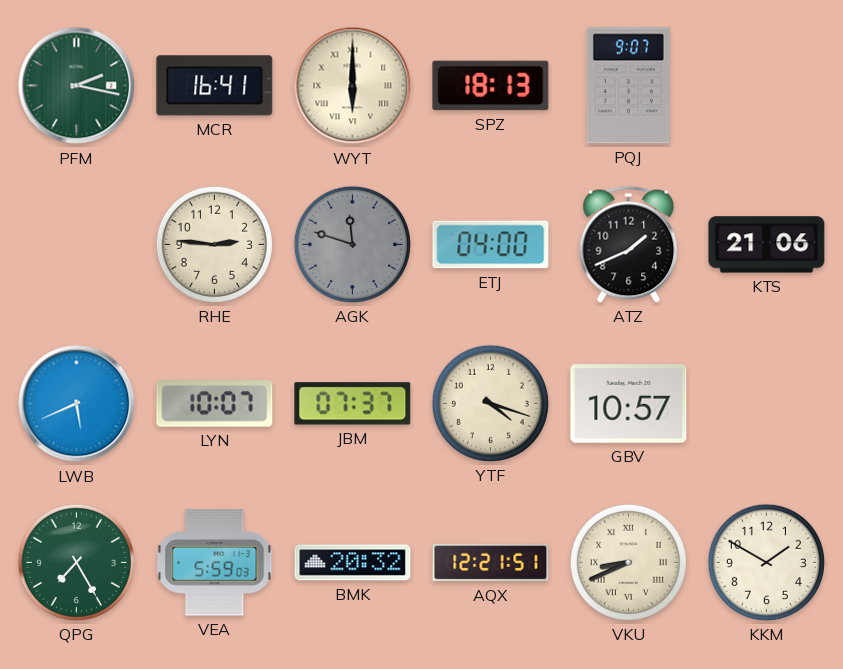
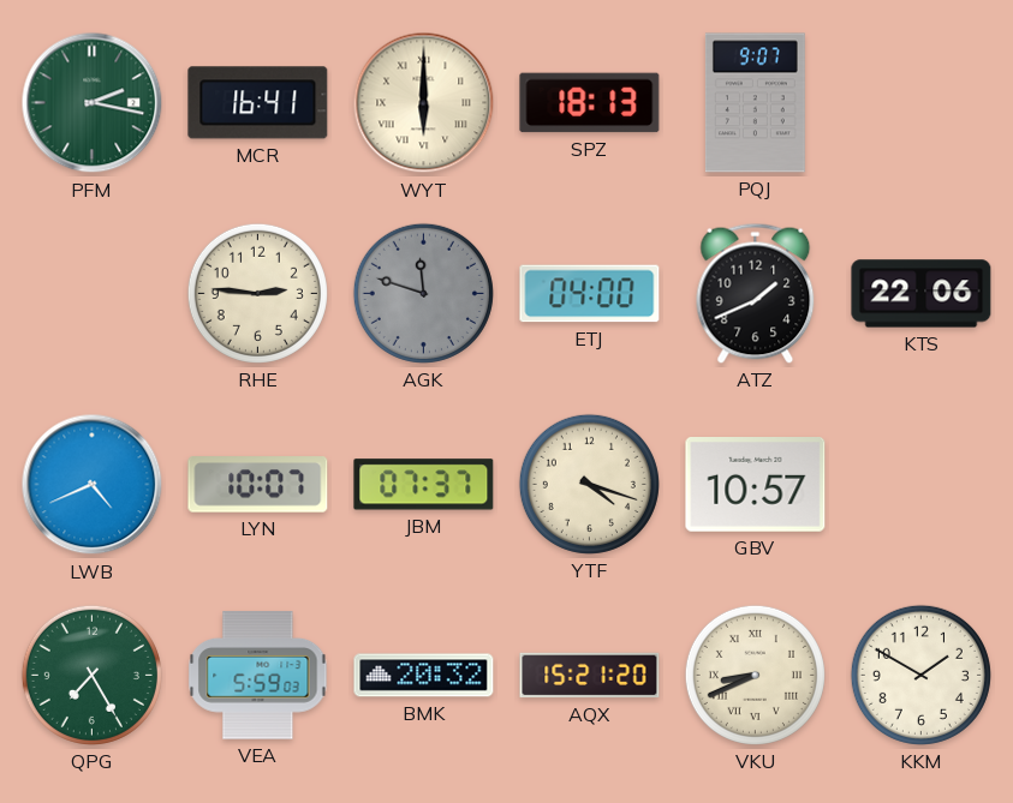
KTS: 21:06 -> 22:06
LWB: 5:41 -> 4:41
AQX: 12:21 -> 15:21
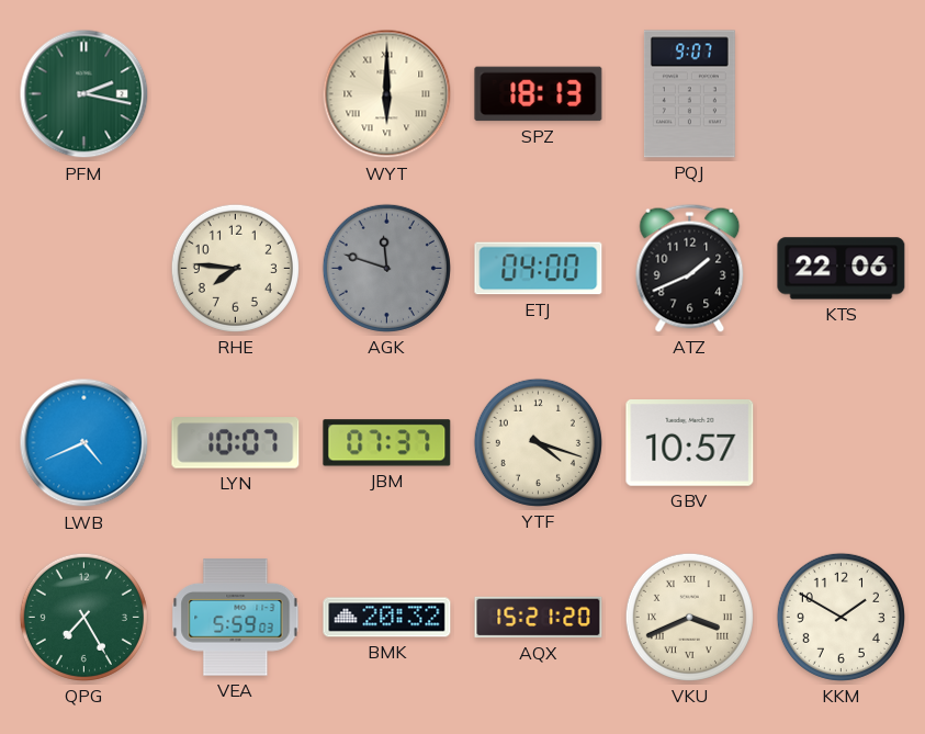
MCR: 16:41 -> none
RHE: 2:46 -> 7:46
VKU: 8:41 -> 3:41
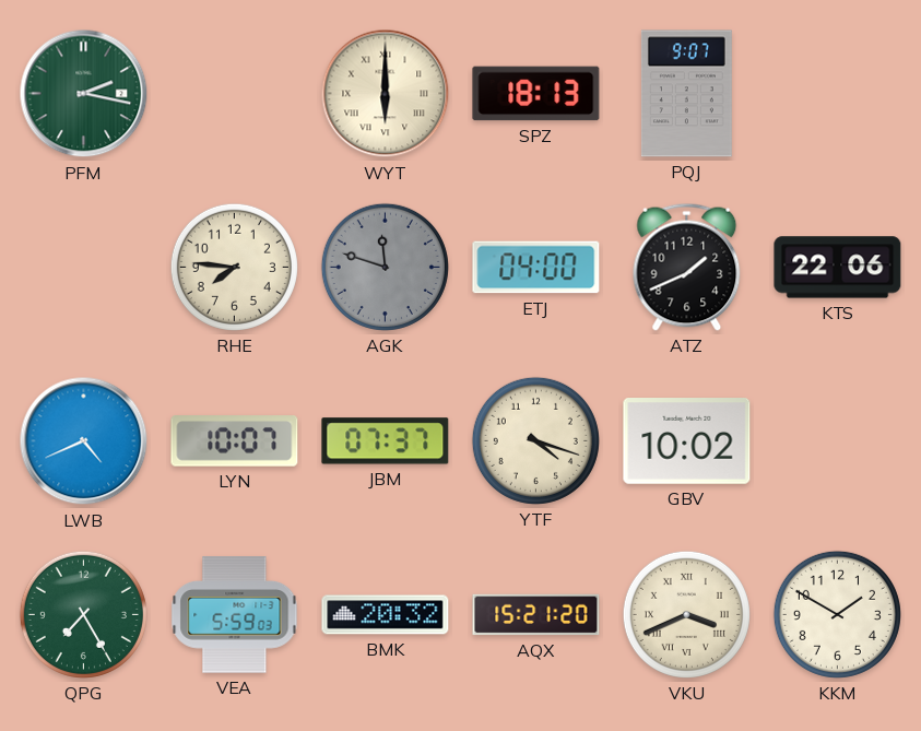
GBV: 10:57 -> 10:02
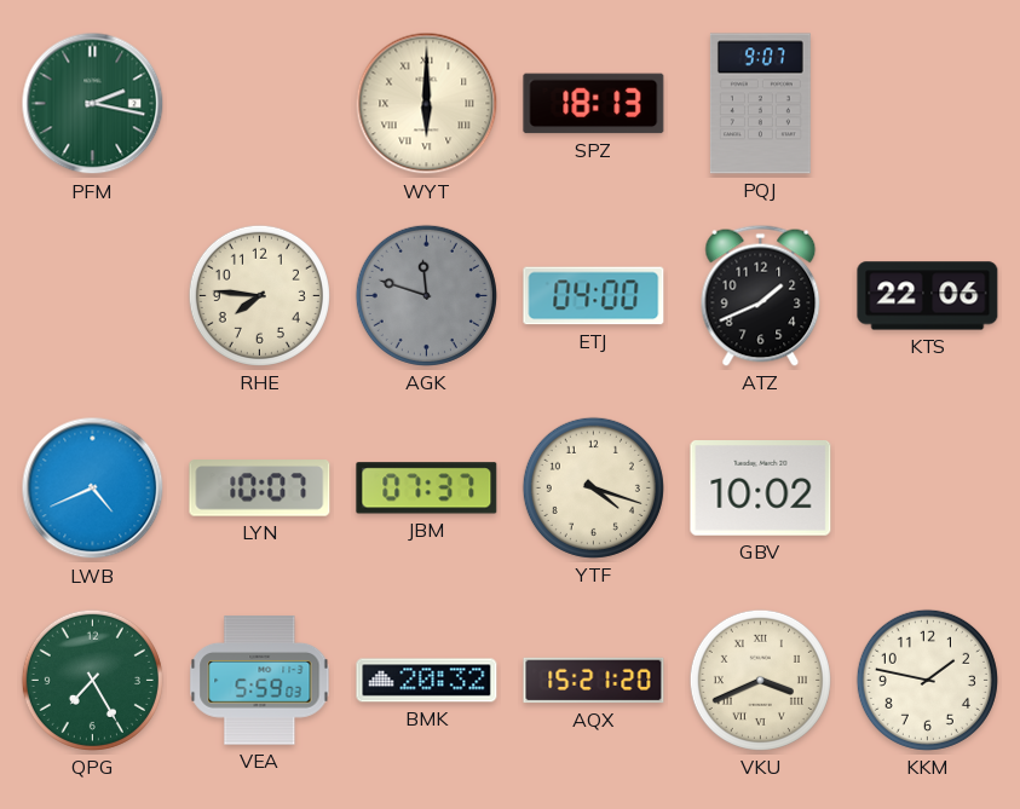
KKM: 1:50 -> 1:47
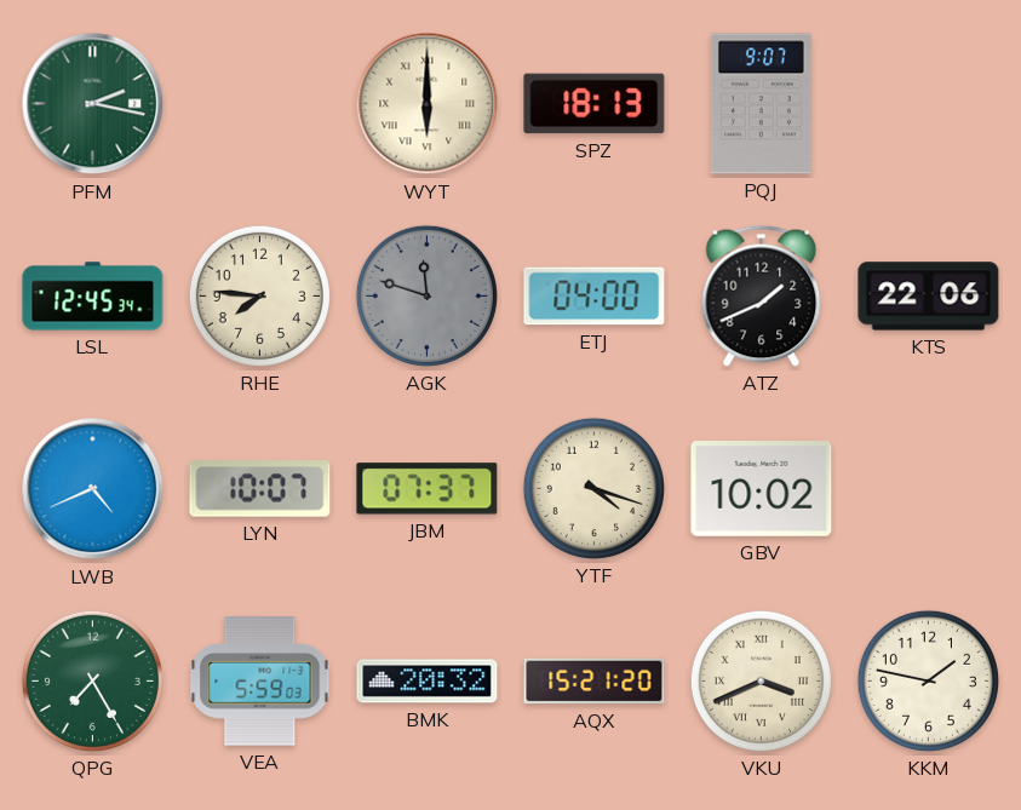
LSL: none -> 12:45
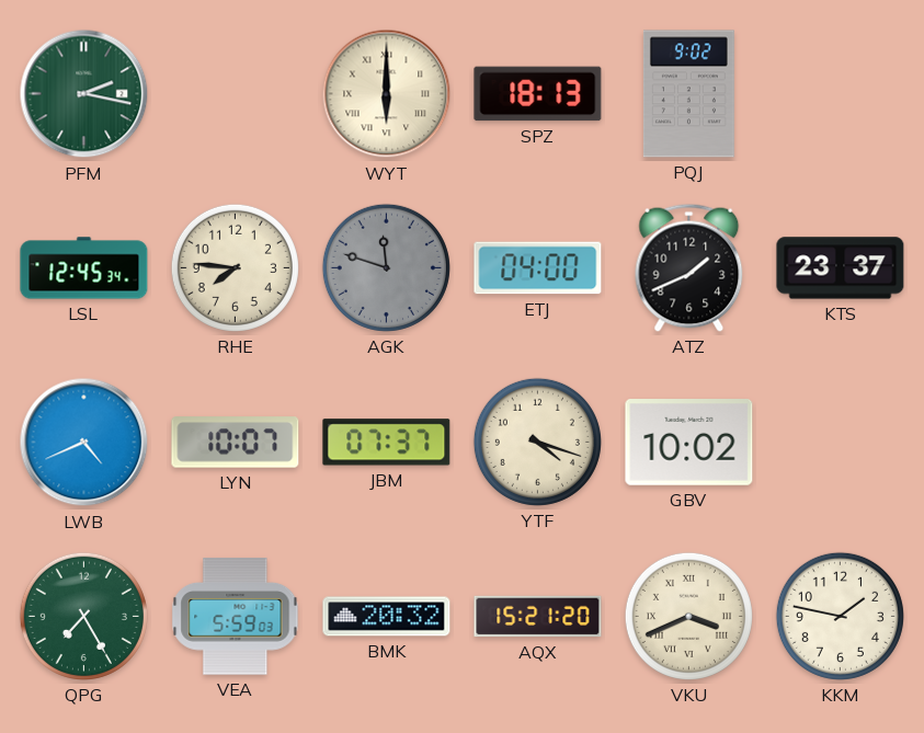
PQJ: 9:07 -> 9:02
KTS: 22:06 -> 23:37
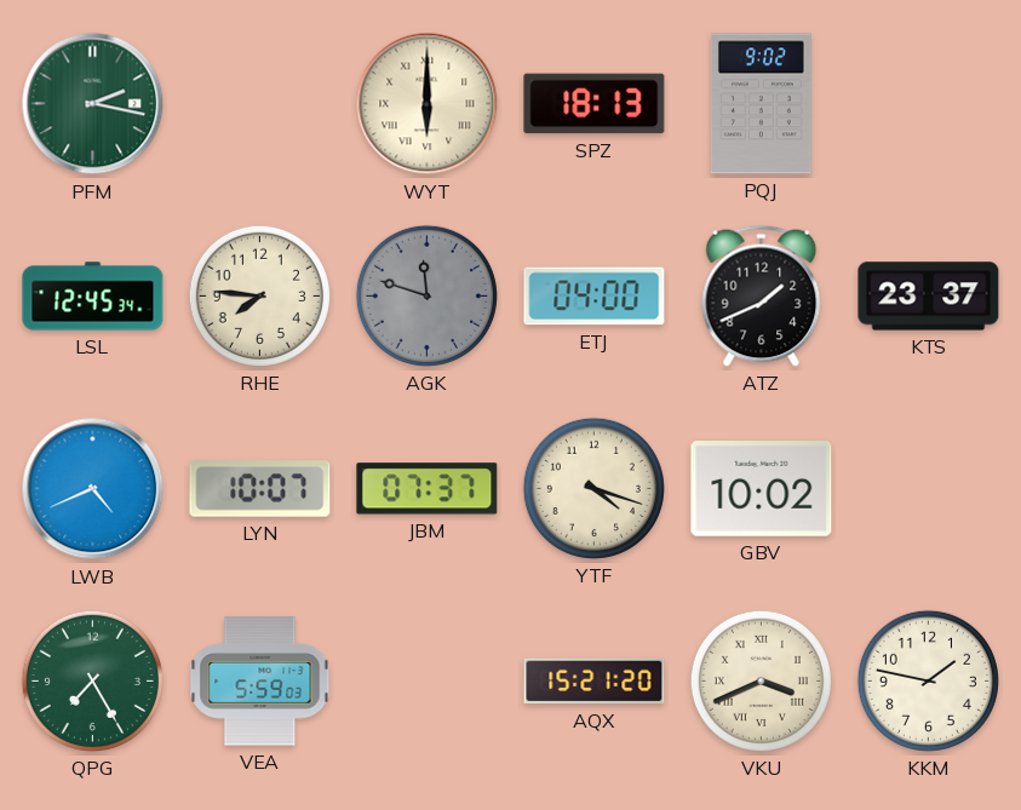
BMK: 20:32 -> none
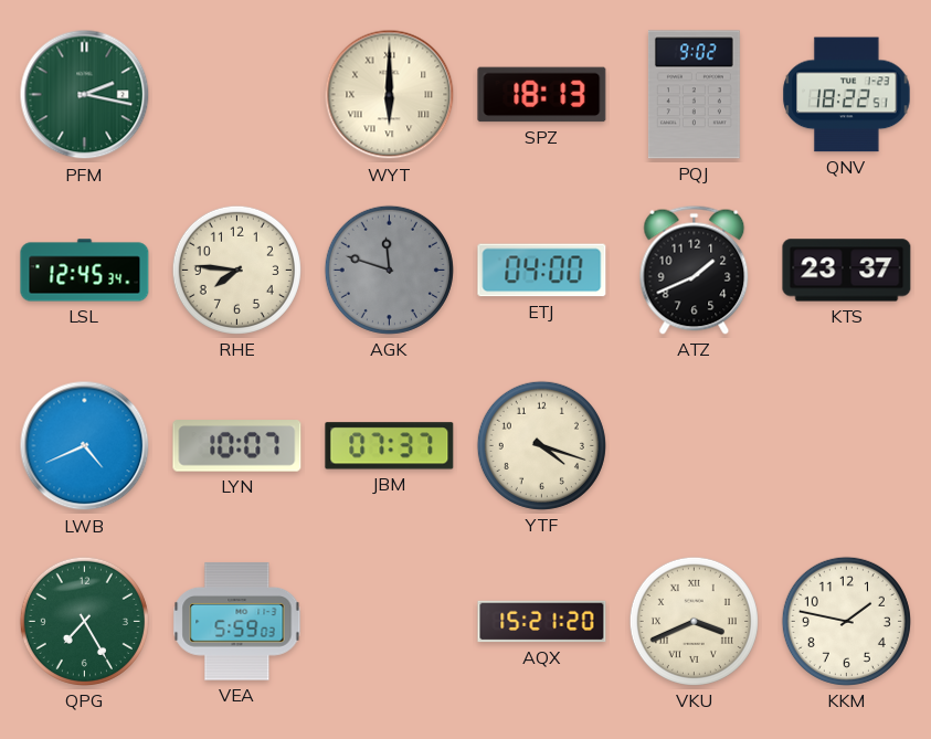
QNV: none -> 18:22
GBV: 10:02 -> none
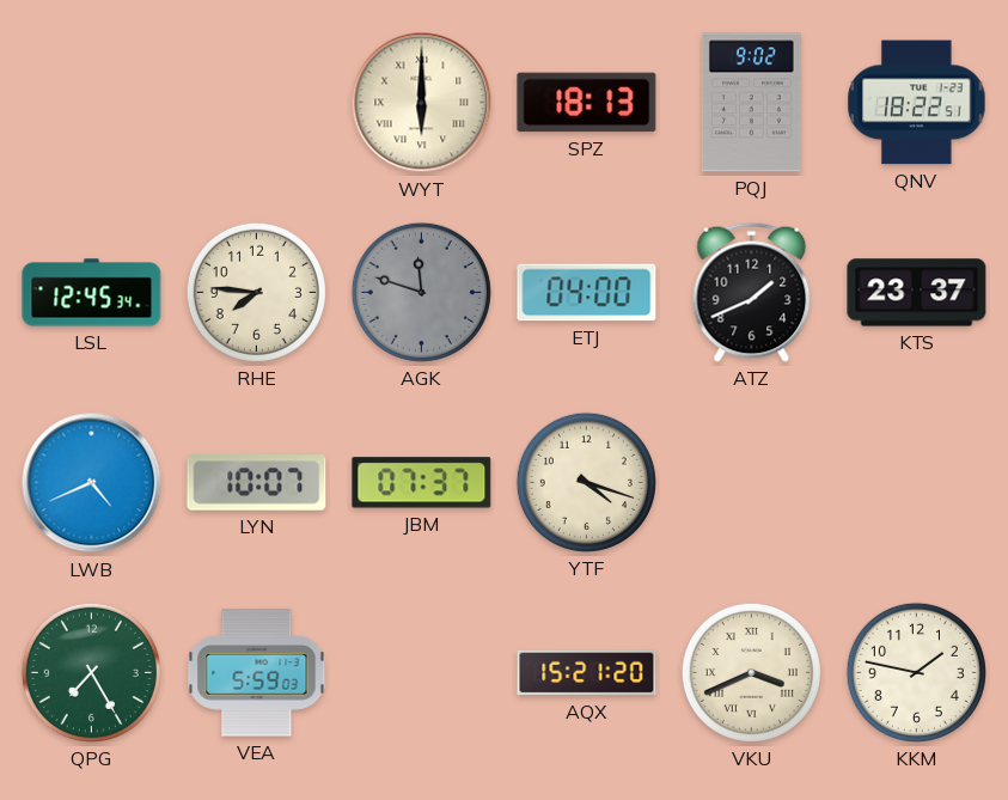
PFM: 2:17 -> none
